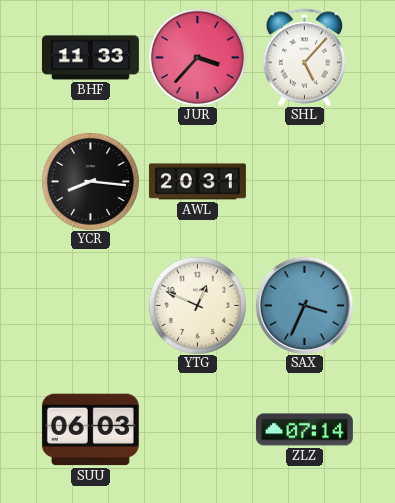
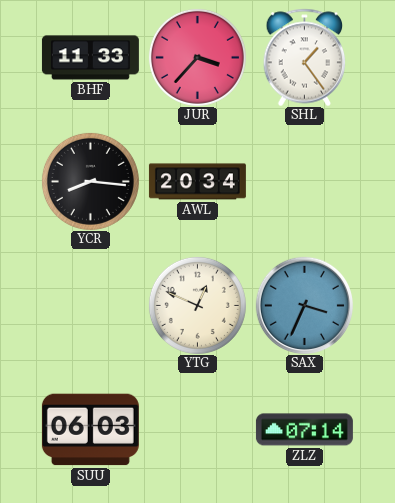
SHL: 5:07 -> 1:24
AWL: 20:31 -> 20:34
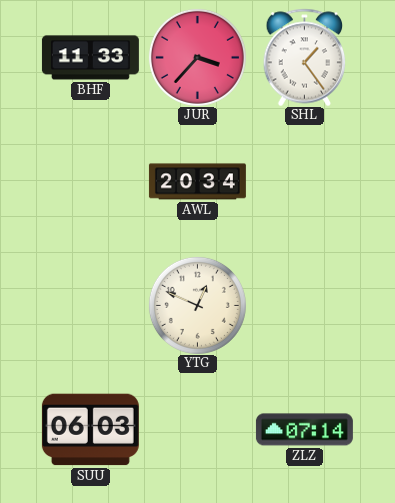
YCR: 8:16 -> none
SAX: 3:34 -> none
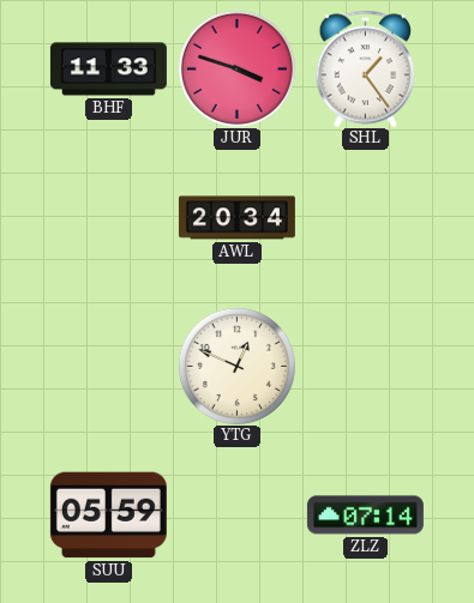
JUR: 3:37 -> 3:48
SUU: 06:03 -> 05:59
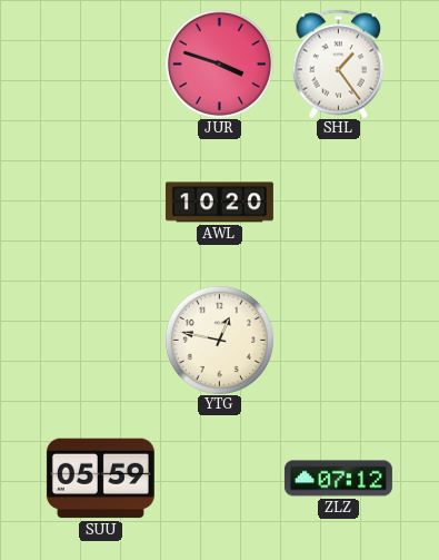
BHF: 11:33 -> none
AWL: 20:34 -> 10:20
YTG: 12:49 -> 12:47
ZLZ: 07:14 -> 07:12
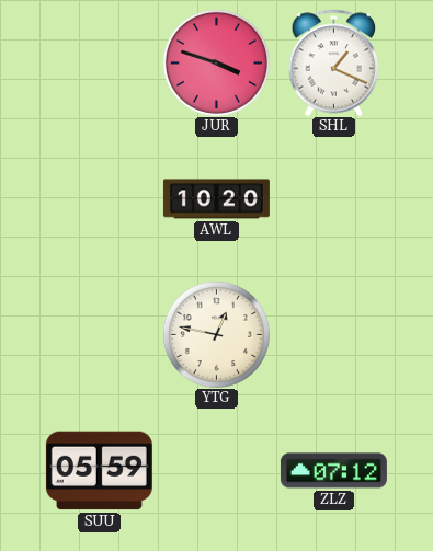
SHL: 1:24 -> 1:19
